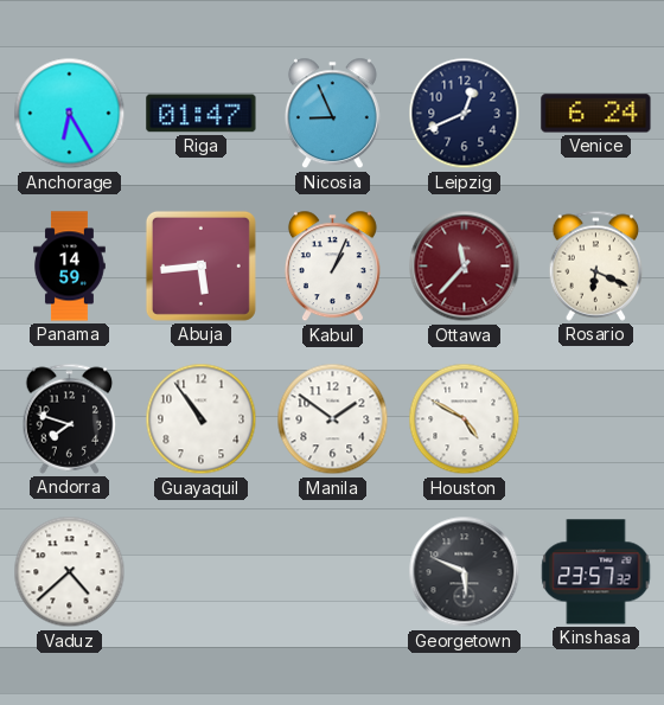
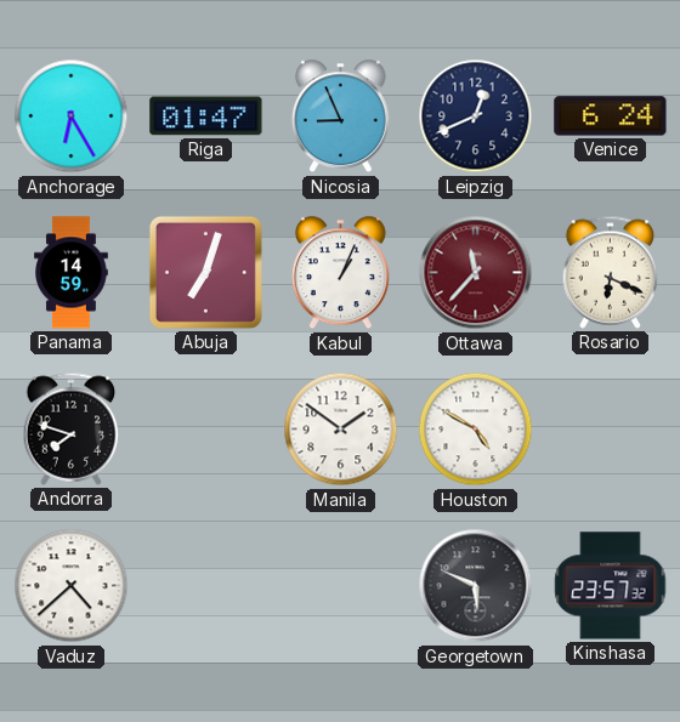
Abuja: 5:44 -> 7:03
Guayaquil: 10:54 -> none
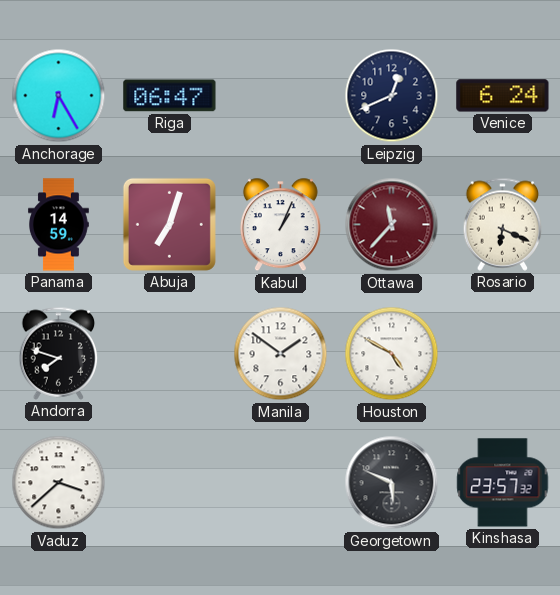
Riga: 01:47 -> 06:47
Nicosia: 8:56 -> none
Vaduz: 4:38 -> 3:38
